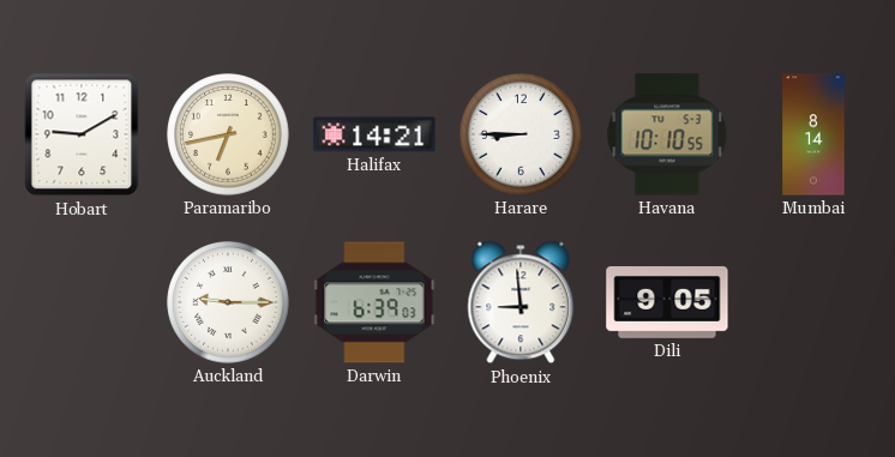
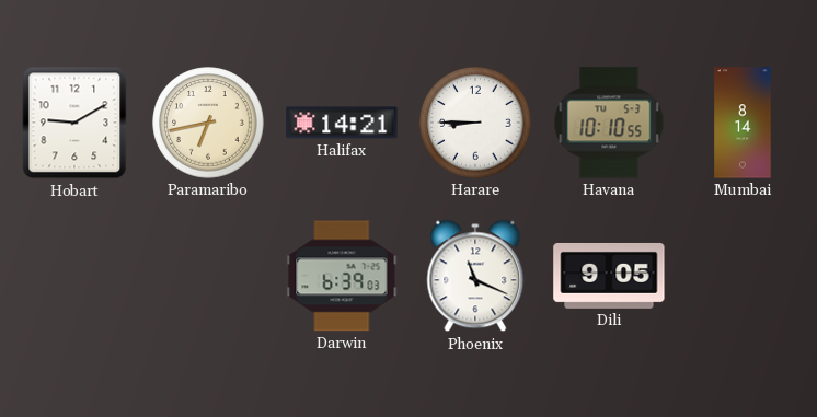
Auckland: 9:15 -> none
Phoenix: 8:59 -> 11:19
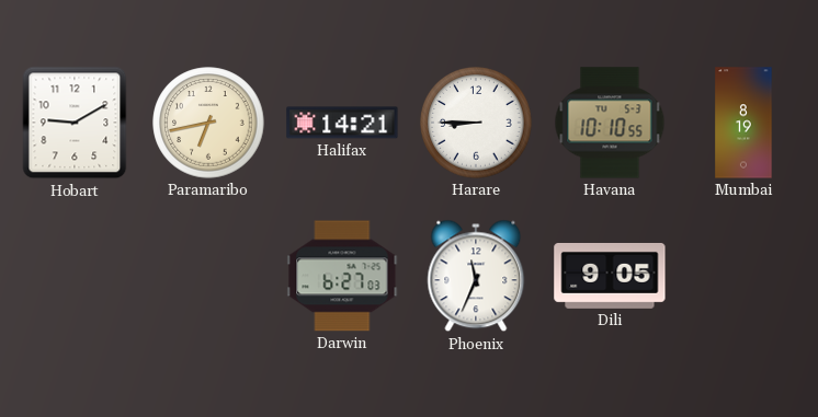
Mumbai: 8:14 -> 8:19
Darwin: 6:39 -> 6:27
Phoenix: 11:19 -> 11:34
